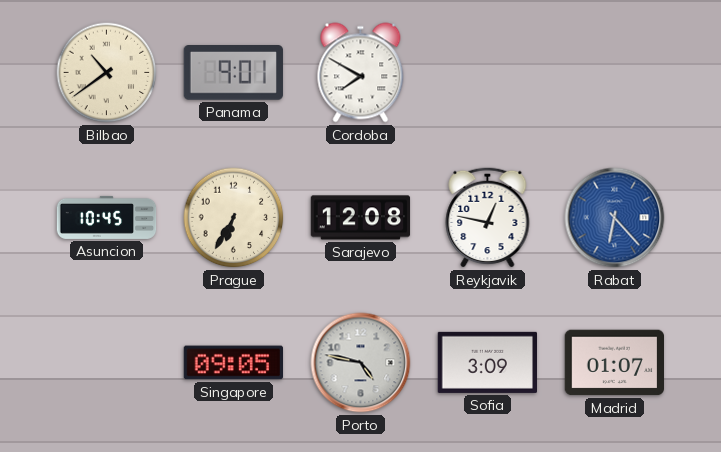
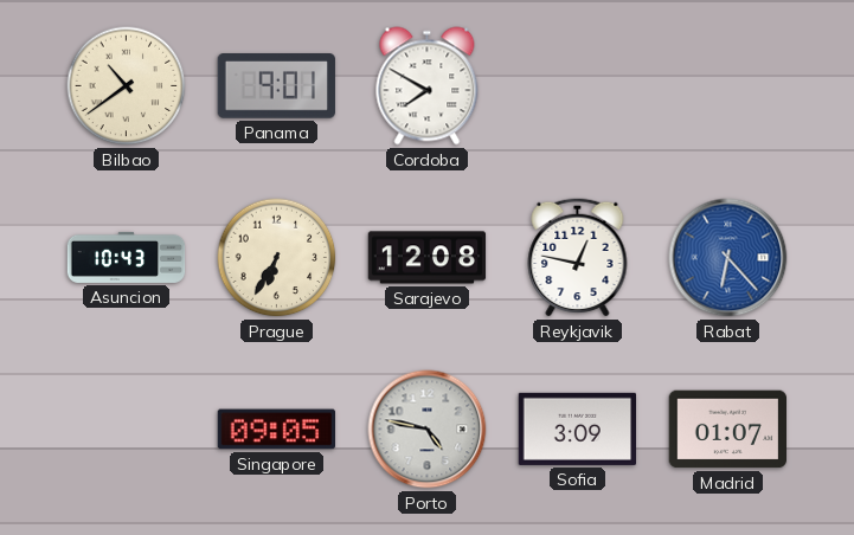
Asuncion: 10:45 -> 10:43
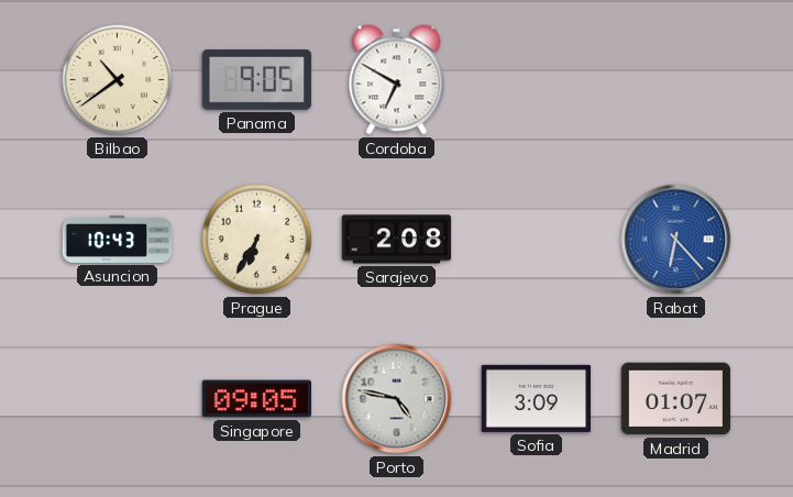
Panama: 9:01 -> 9:05
Cordoba: 7:50 -> 6:50
Sarajevo: 12:08 -> 2:08
Reykjavik: 12:47 -> none
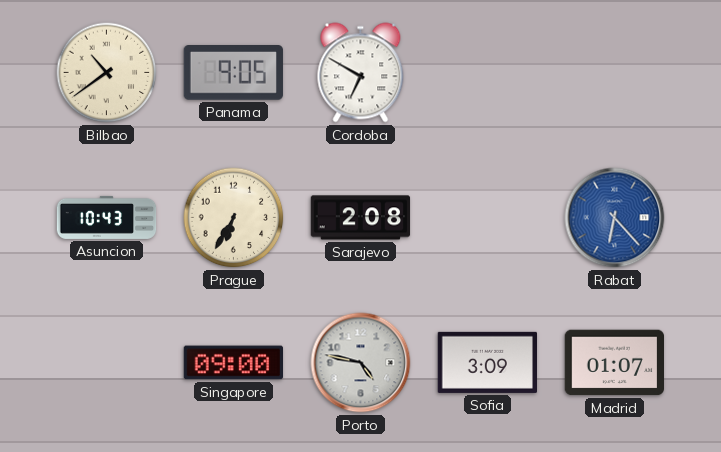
Singapore: 09:05 -> 09:00
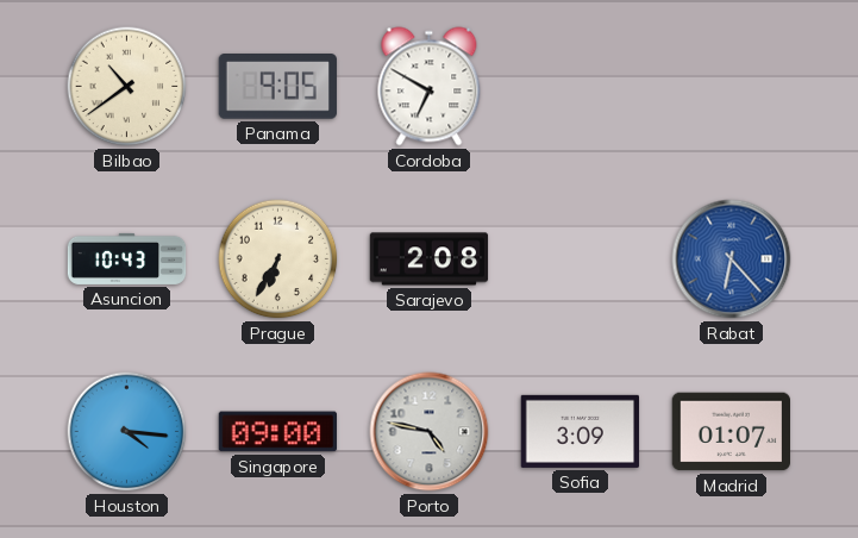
Houston: none -> 4:16
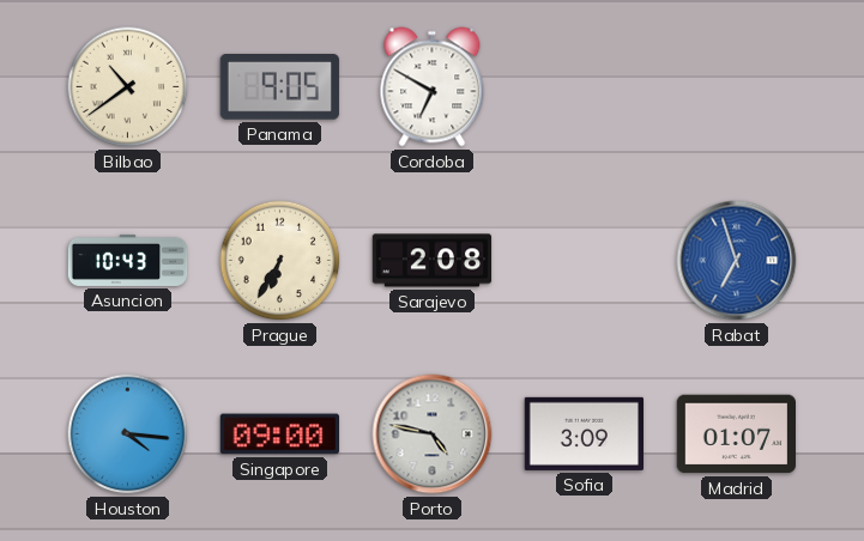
Rabat: 6:23 -> 6:57
